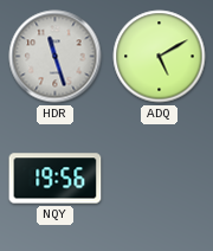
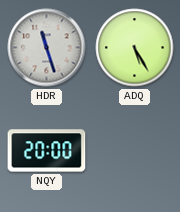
ADQ: 5:10 -> 5:25
NQY: 19:56 -> 20:00
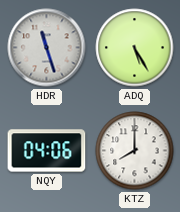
NQY: 20:00 -> 04:06
KTZ: none -> 8:00
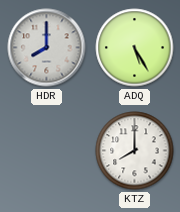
HDR: 11:27 -> 8:00
NQY: 04:06 -> none
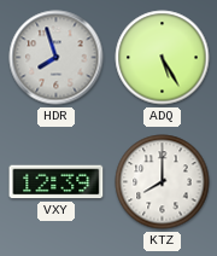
HDR: 8:00 -> 7:57
VXY: none -> 12:39
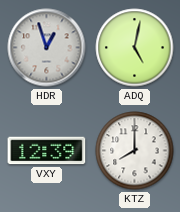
HDR: 7:57 -> 12:57
ADQ: 5:25 -> 5:02
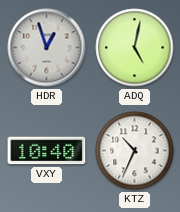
VXY: 12:39 -> 10:40
KTZ: 8:00 -> 10:34
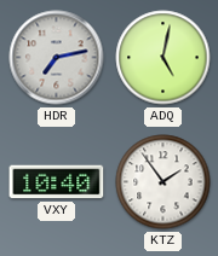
HDR: 12:57 -> 7:13
KTZ: 10:34 -> 1:54
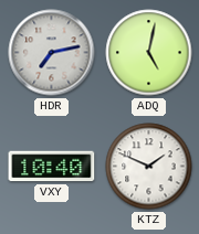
KTZ: 1:54 -> 1:49
